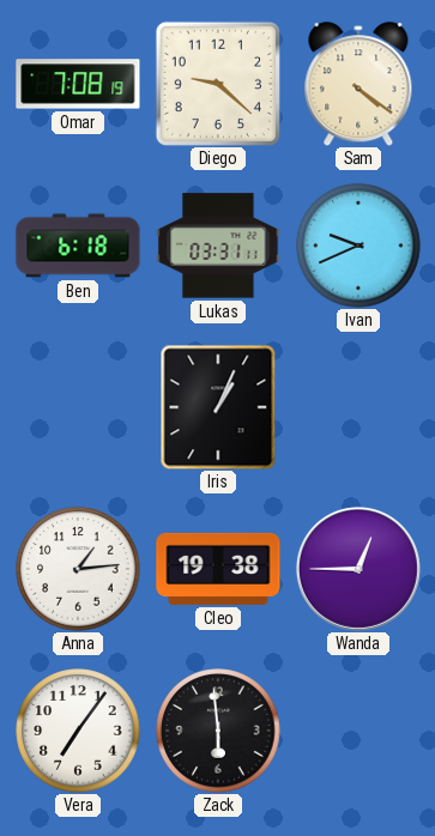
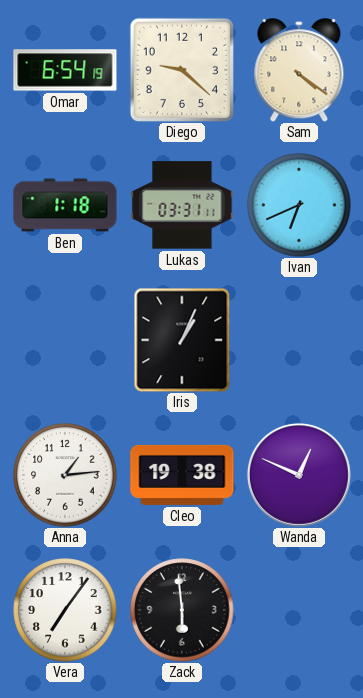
Omar: 7:08 -> 6:54
Ben: 6:18 -> 1:18
Ivan: 9:41 -> 6:41
Wanda: 12:45 -> 12:49
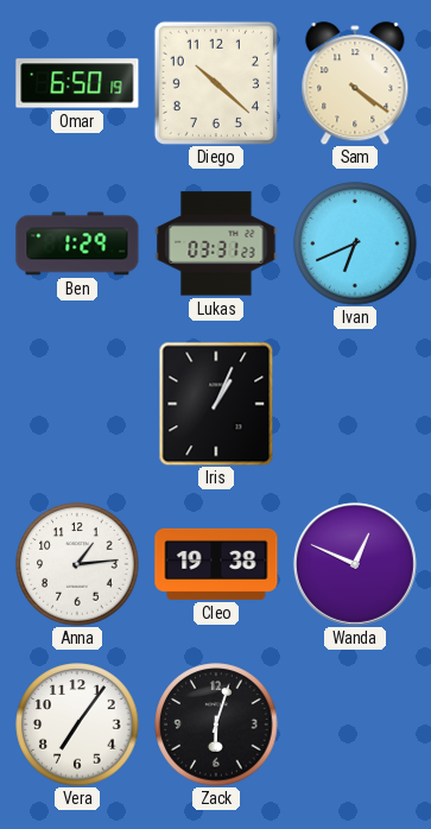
Omar: 6:54 -> 6:50
Diego: 9:22 -> 10:22
Ben: 1:18 -> 1:29
Lukas: 03:31:11 -> 03:31:23
Zack: 5:59 -> 6:03
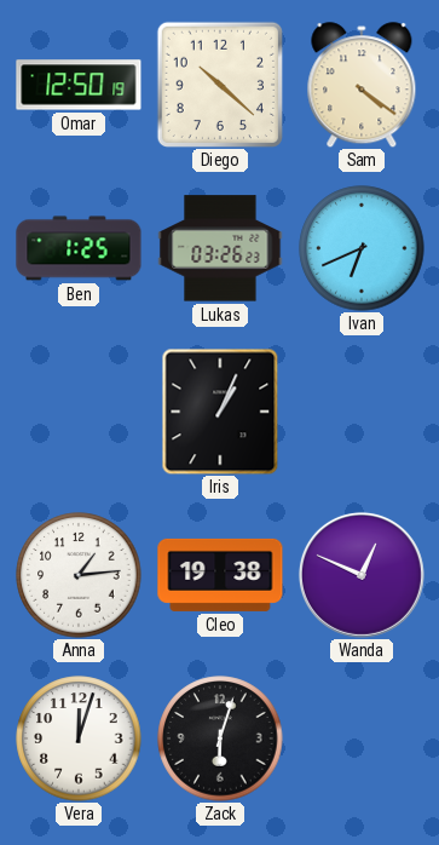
Omar: 6:50 -> 12:50
Ben: 1:29 -> 1:25
Lukas: 03:31 -> 03:26
Vera: 7:06 -> 12:03
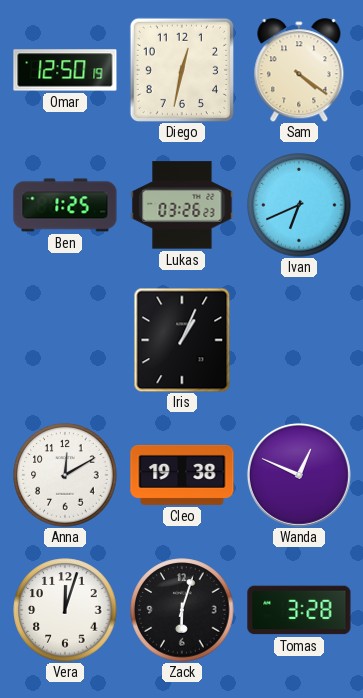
Diego: 10:22 -> 12:32
Anna: 1:14 -> 12:10
Tomas: none -> 3:28
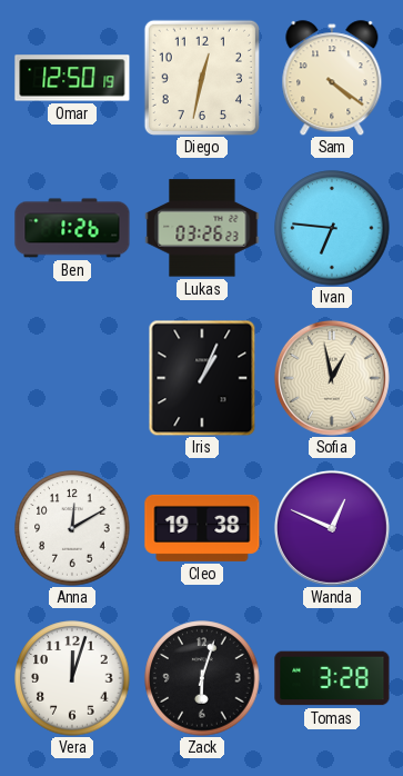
Ben: 1:25 -> 1:26
Ivan: 6:41 -> 6:46
Sofia: none -> 12:58
